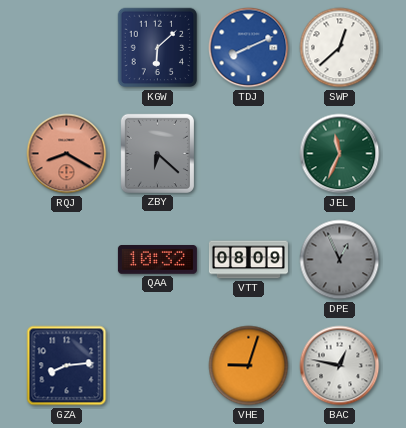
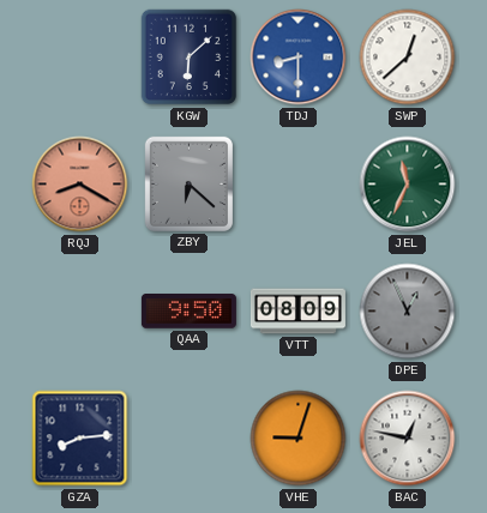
TDJ: 8:11 -> 8:30
QAA: 10:32 -> 9:50
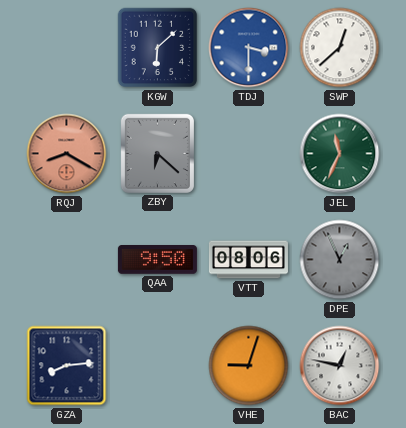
TDJ: 8:30 -> 3:30
VTT: 08:09 -> 08:06
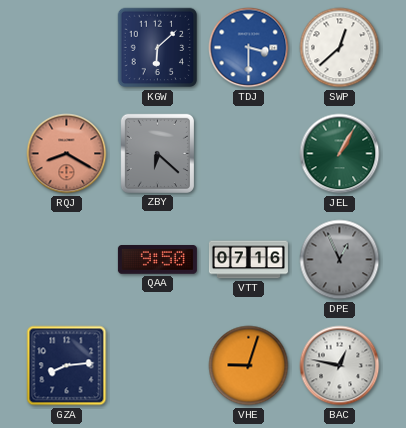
JEL: 11:34 -> 1:05
VTT: 08:06 -> 07:16
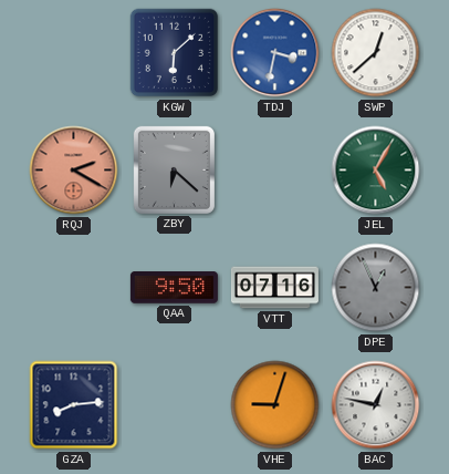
TDJ: 3:30 -> 3:32
RQJ: 8:20 -> 2:20
JEL: 1:05 -> 5:05
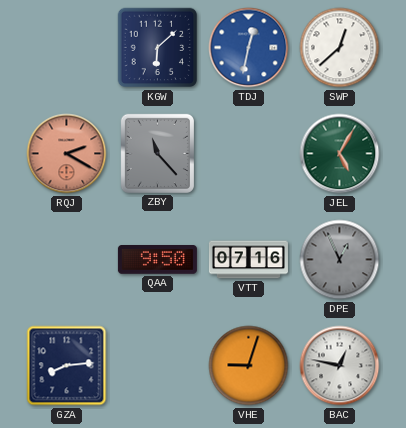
TDJ: 3:32 -> 12:32
ZBY: 6:22 -> 11:23
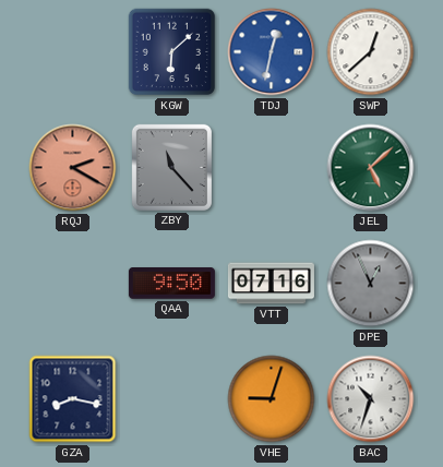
JEL: 5:05 -> 5:08
GZA: 8:14 -> 8:17
BAC: 12:47 -> 10:33
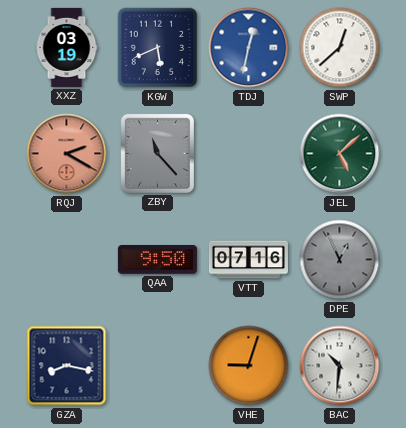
XXZ: none -> 03:19
KGW: 6:08 -> 5:41
BAC: 10:33 -> 10:31
